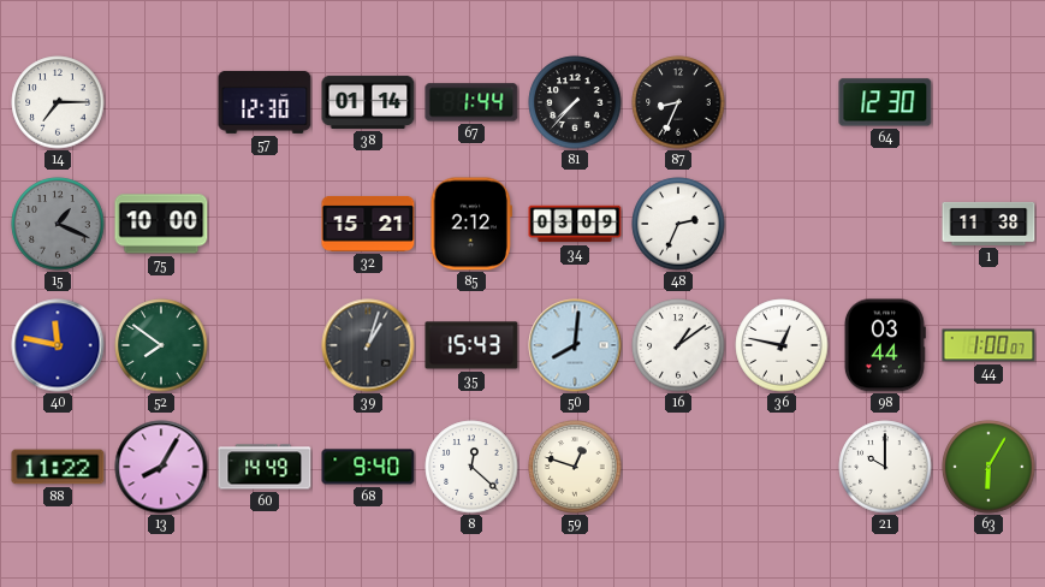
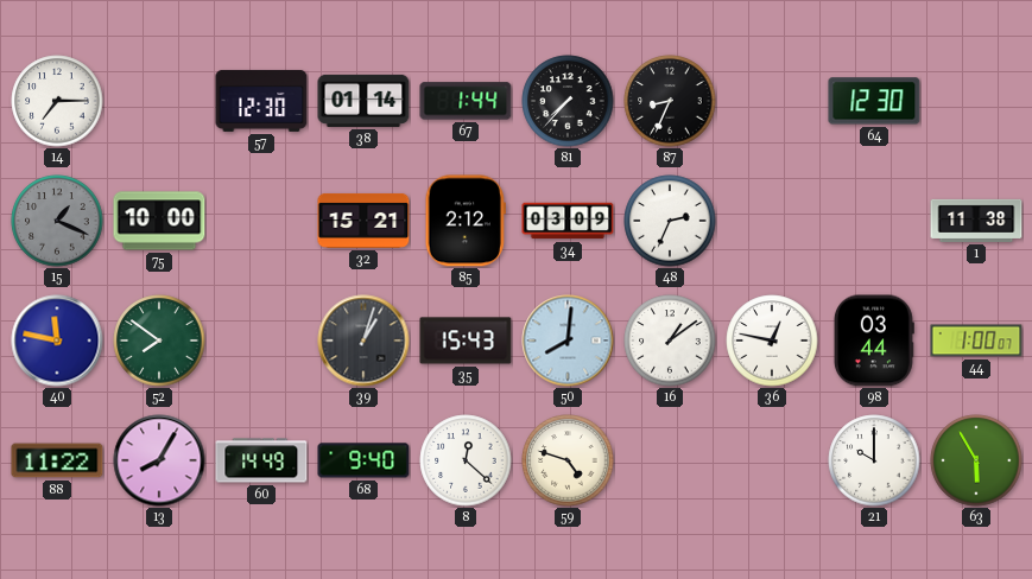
59: 12:48 -> 4:48
63: 6:05 -> 5:55
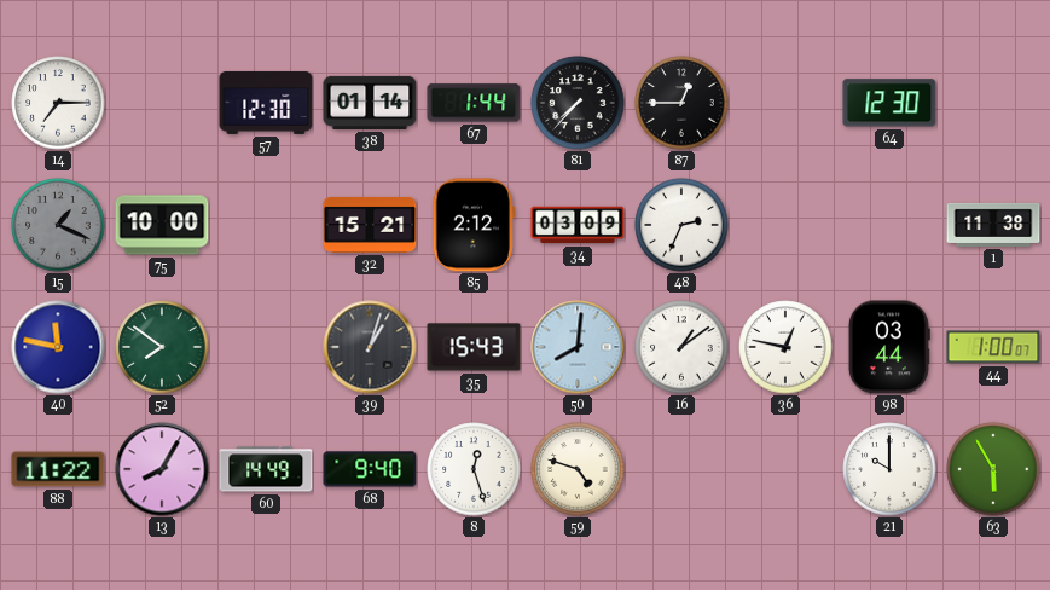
87: 8:34 -> 12:45
8: 12:22 -> 12:27
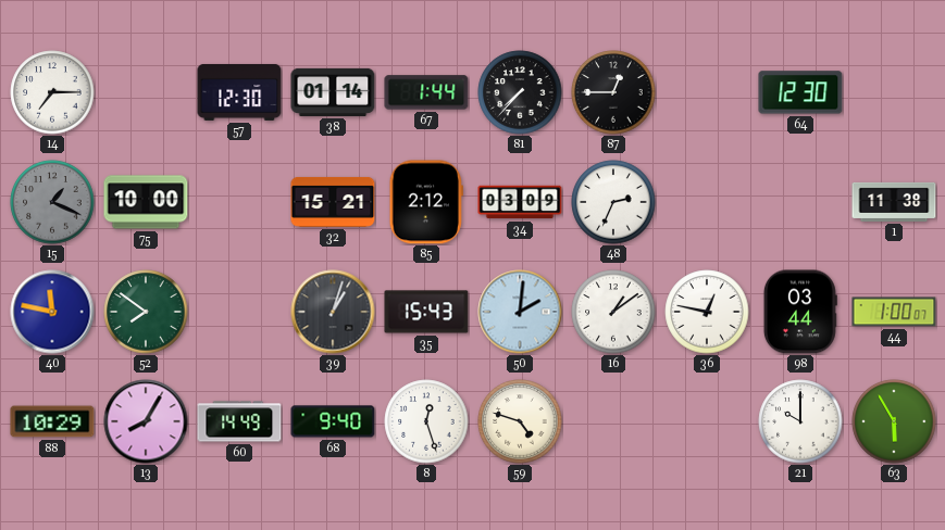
50: 8:01 -> 2:01
88: 11:22 -> 10:29
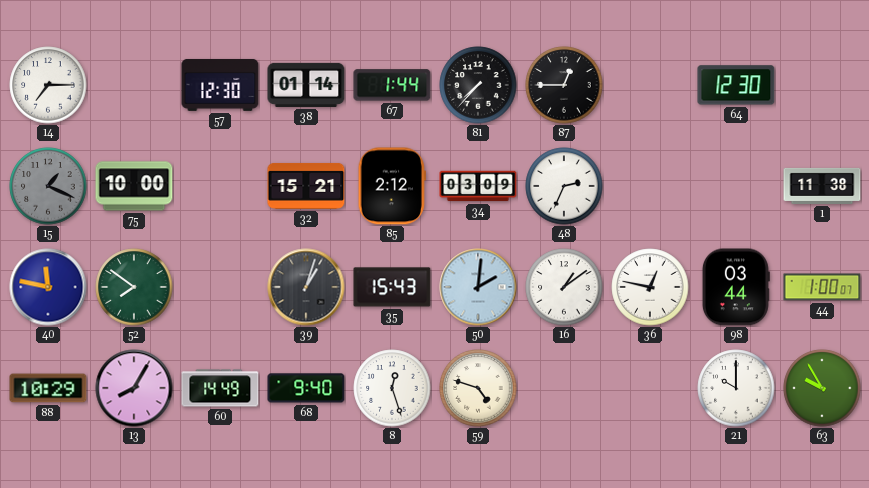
63: 5:55 -> 9:55
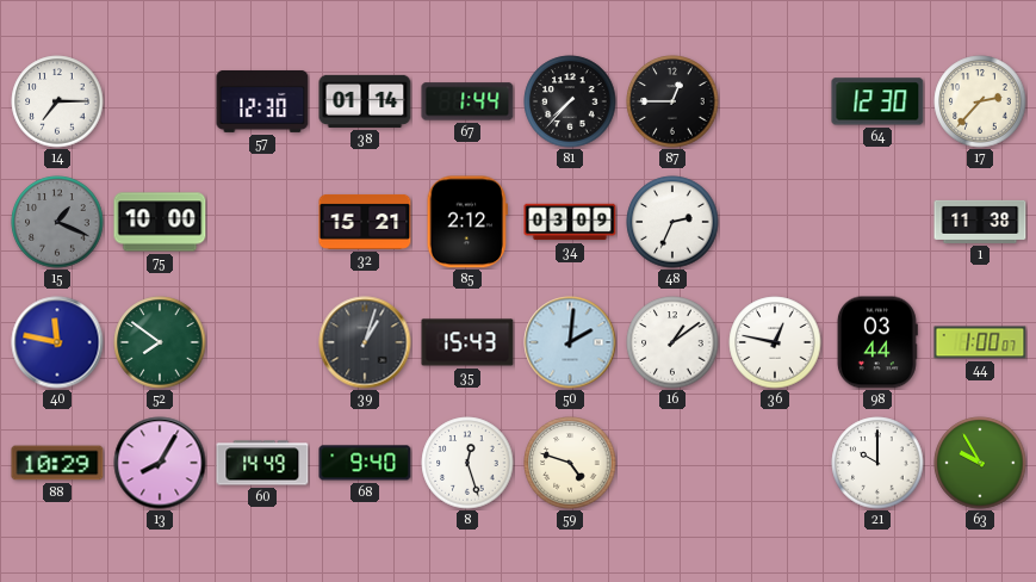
17: none -> 2:37
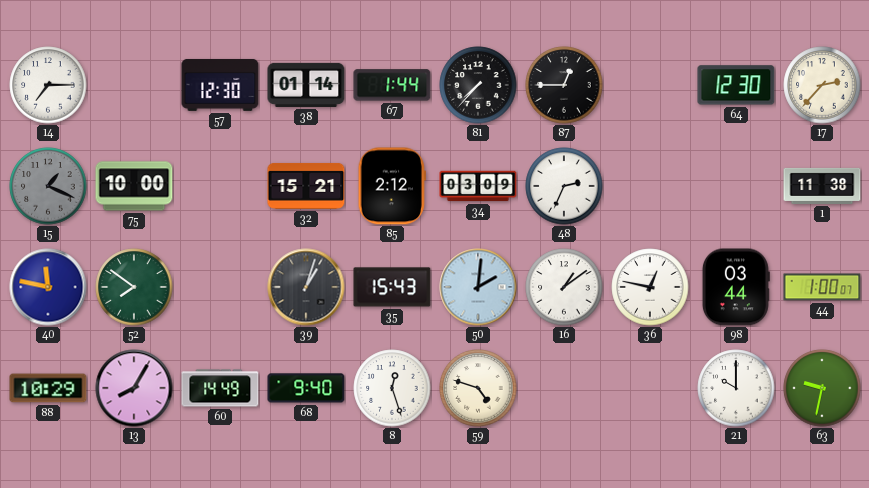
63: 9:55 -> 9:32
